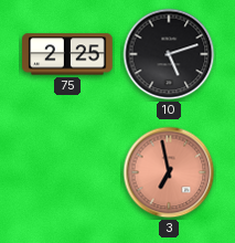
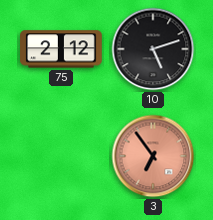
75: 2:25 -> 2:12
3: 6:58 -> 6:54
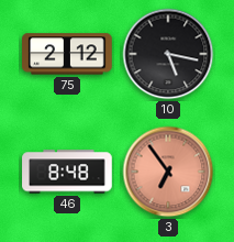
10: 5:12 -> 5:17
46: none -> 8:48
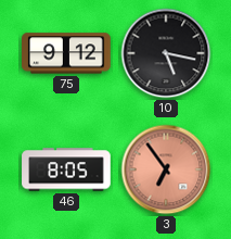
75: 2:12 -> 9:12
46: 8:48 -> 8:05
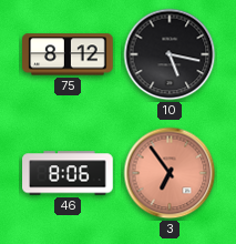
75: 9:12 -> 8:12
46: 8:05 -> 8:06
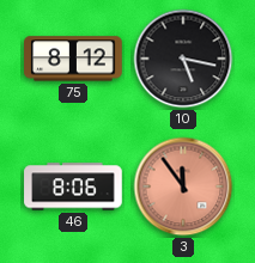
3: 6:54 -> 11:54
